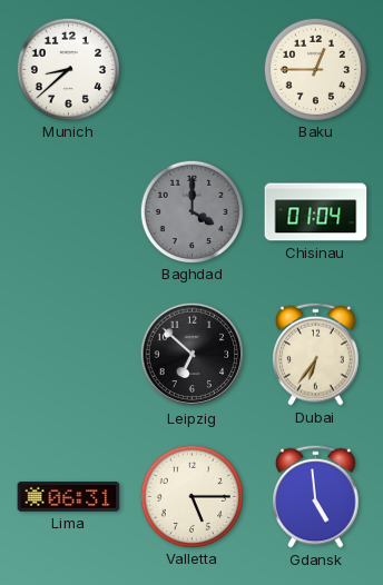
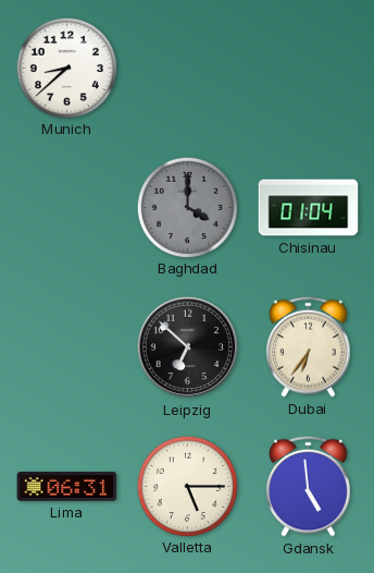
Baku: 12:45 -> none
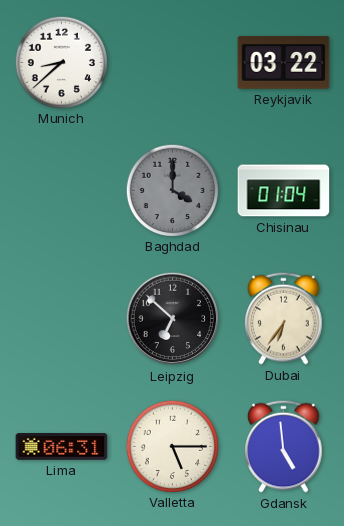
Reykjavik: none -> 03:22
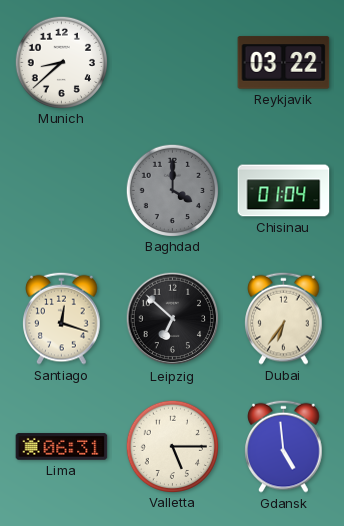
Santiago: none -> 12:18
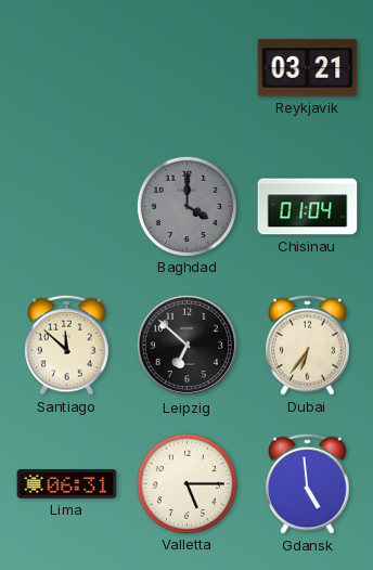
Munich: 8:38 -> none
Reykjavik: 03:22 -> 03:21
Santiago: 12:18 -> 11:52
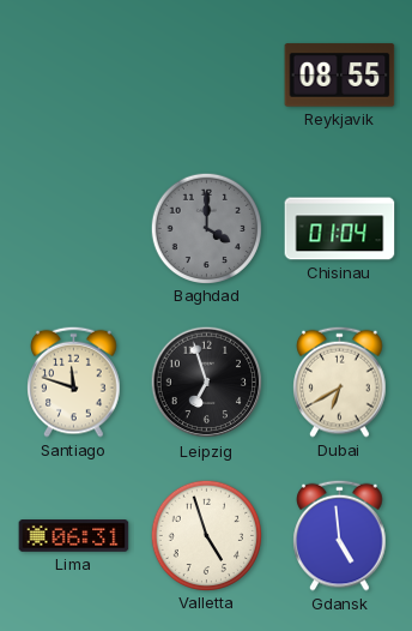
Reykjavik: 03:21 -> 08:55
Santiago: 11:52 -> 11:48
Leipzig: 6:52 -> 6:57
Dubai: 6:36 -> 6:40
Valletta: 5:15 -> 4:57
